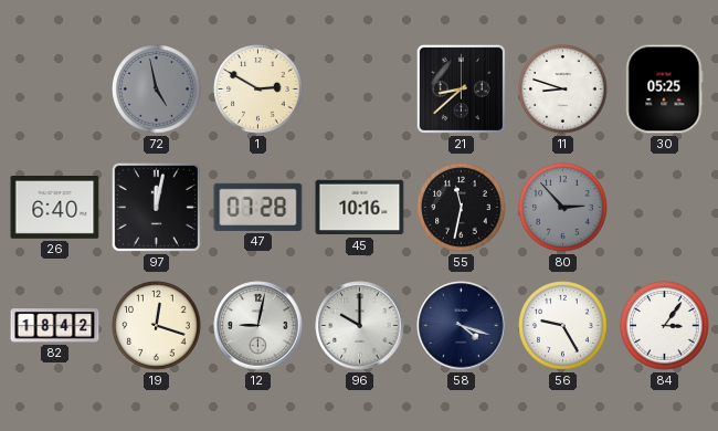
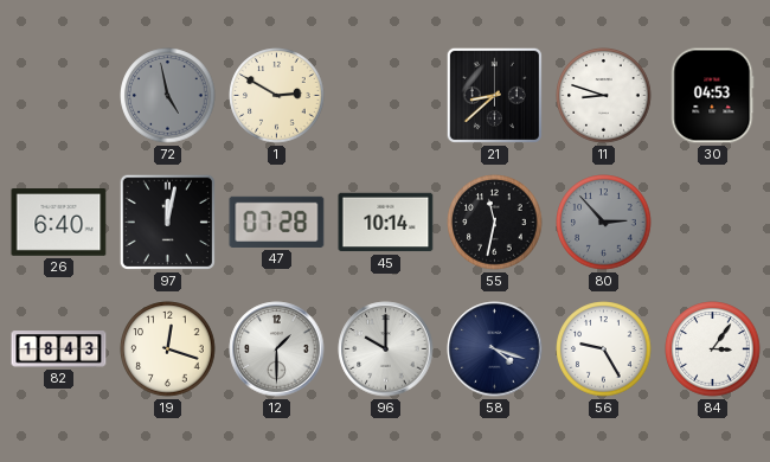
30: 05:25 -> 04:53
45: 10:16 -> 10:14
82: 18:42 -> 18:43
12: 9:02 -> 1:30
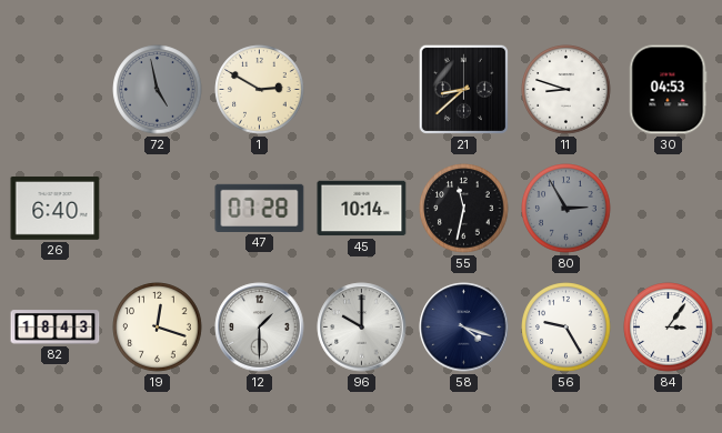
97: 12:02 -> none
80: 2:53 -> 2:55
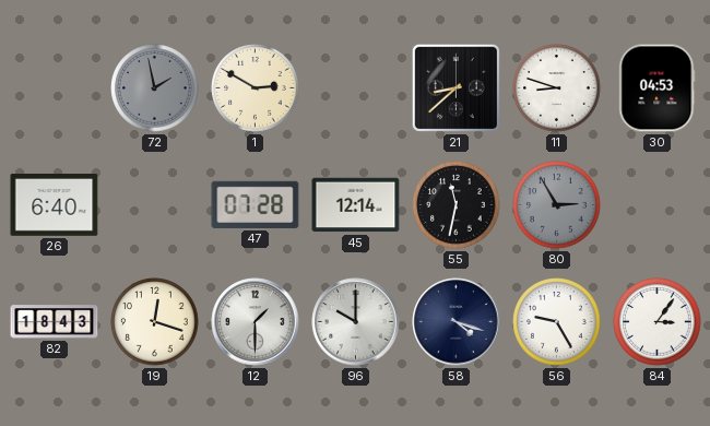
72: 4:58 -> 1:58
45: 10:14 -> 12:14
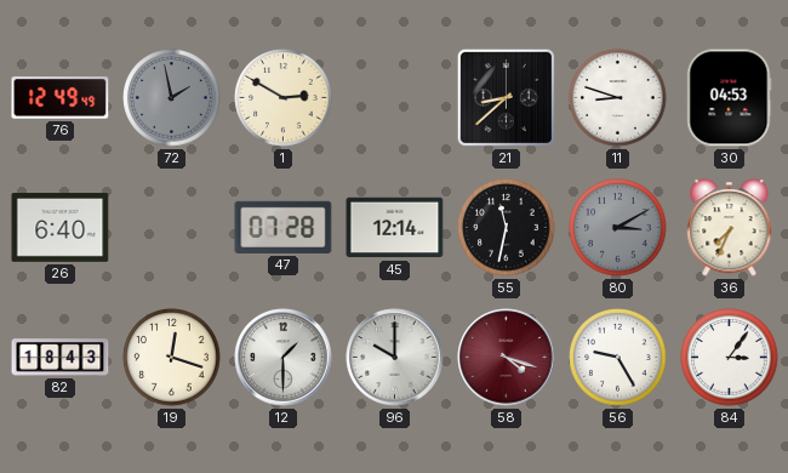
76: none -> 12:49
80: 2:55 -> 3:10
36: none -> 7:34
58 dial: navy -> burgundy
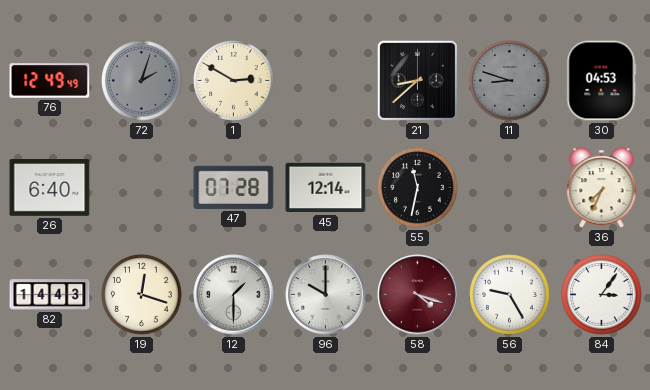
72: 1:58 -> 2:03
11 dial: white -> grey
80: 3:10 -> none
82: 18:43 -> 14:43
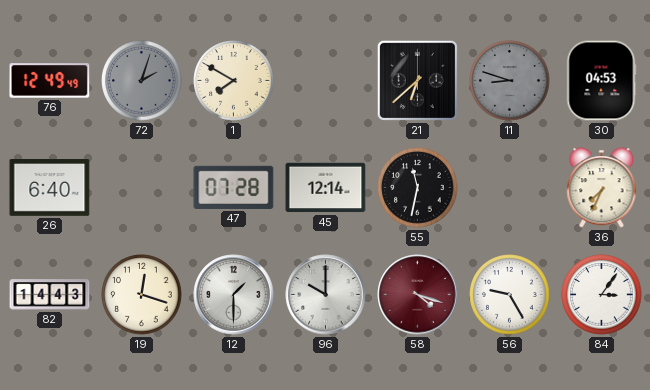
1: 2:50 -> 7:50
21: 8:38 -> 6:38
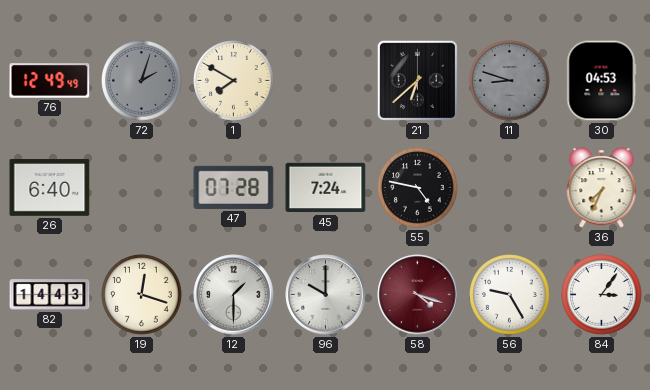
45: 12:14 -> 7:24
55: 11:32 -> 4:47
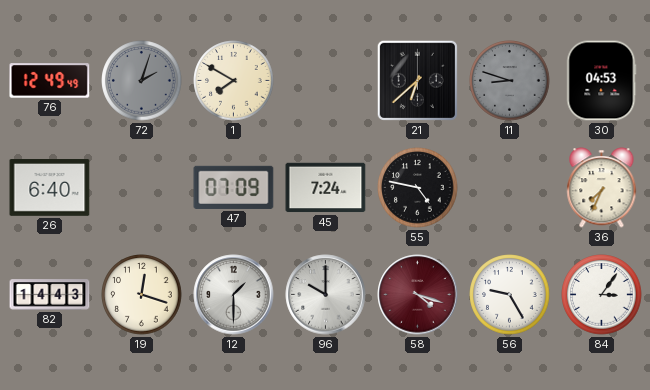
47: 07:28 -> 07:09
